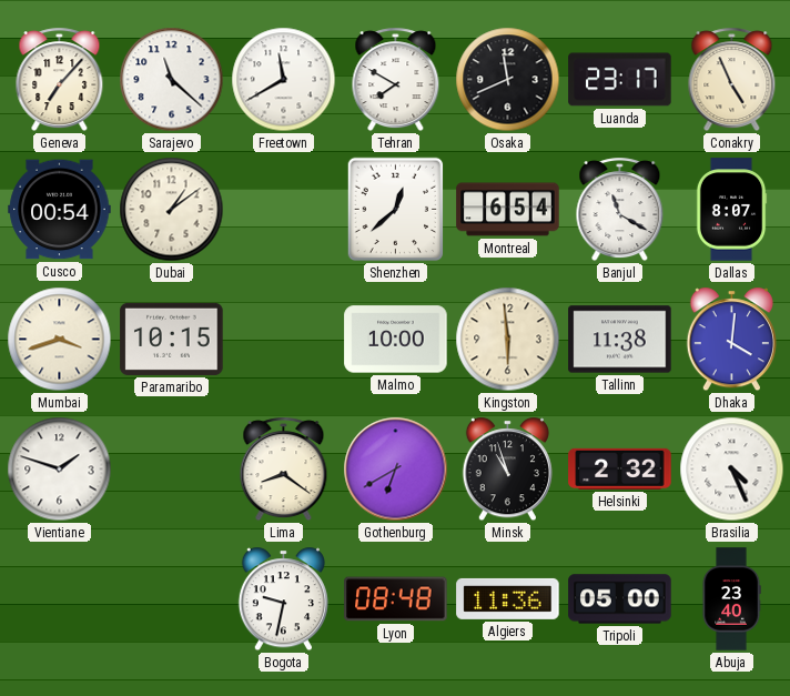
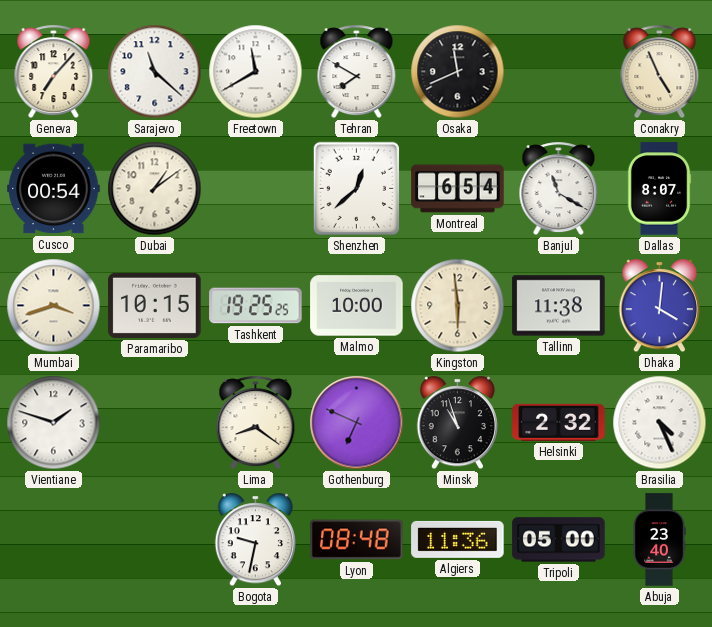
Luanda: 23:17 -> none
Tashkent: none -> 19:25
Gothenburg: 6:40 -> 6:49
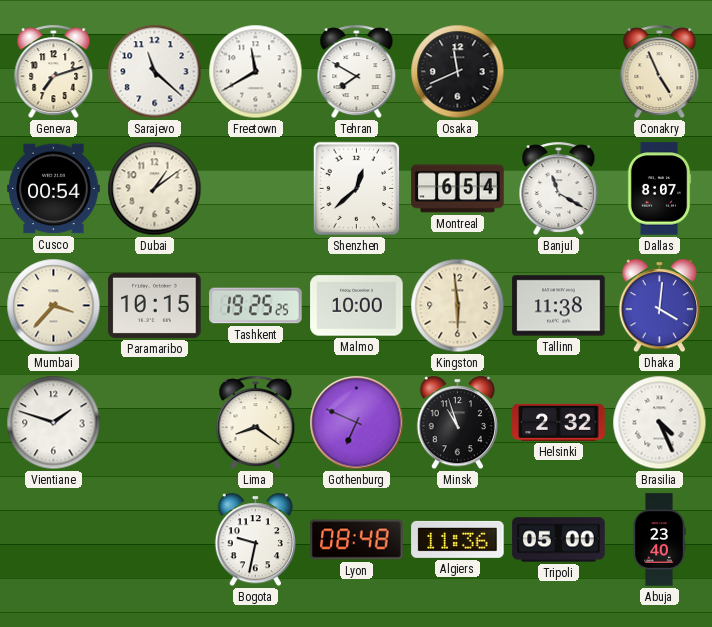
Geneva: 7:07 -> 7:12
Mumbai: 3:42 -> 3:37
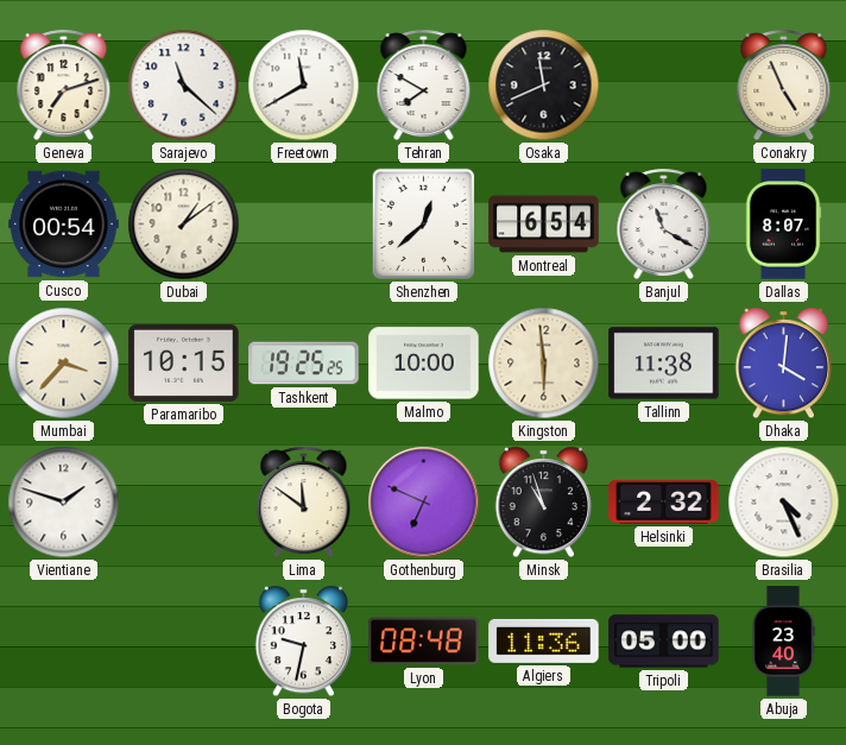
Lima: 8:21 -> 11:51
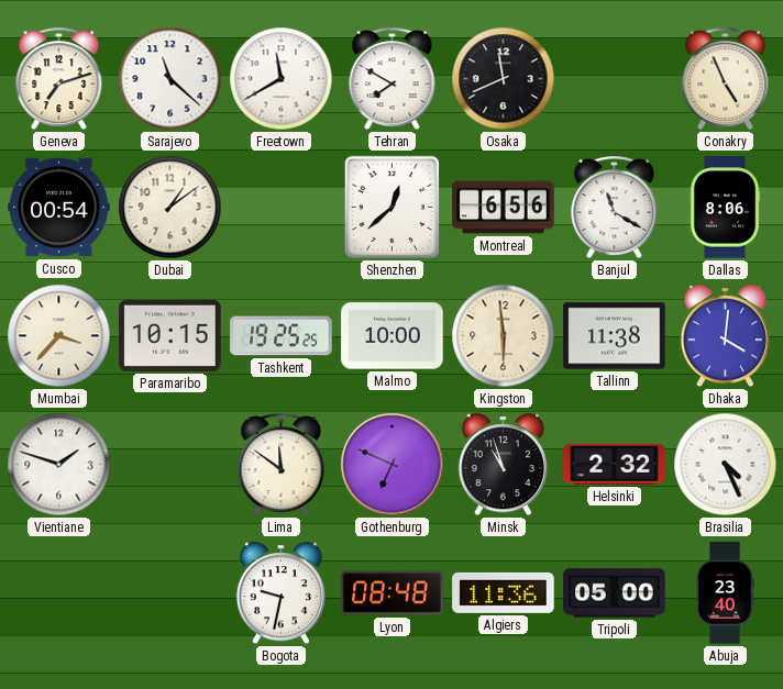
Montreal: 6:54 -> 6:56
Dallas: 8:07 -> 8:06
